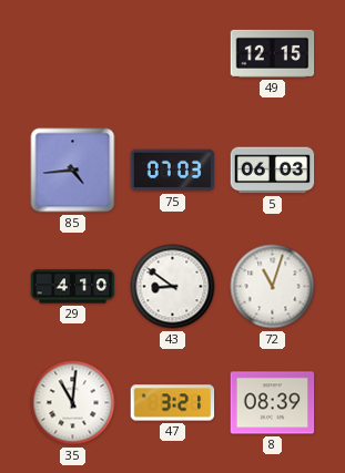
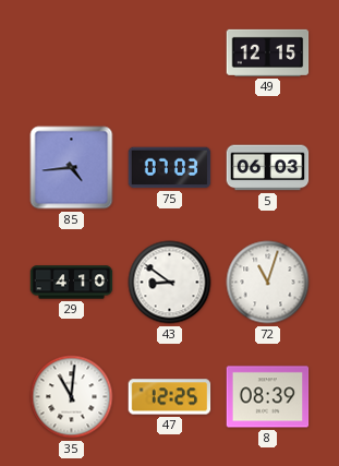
47: 3:21 -> 12:25
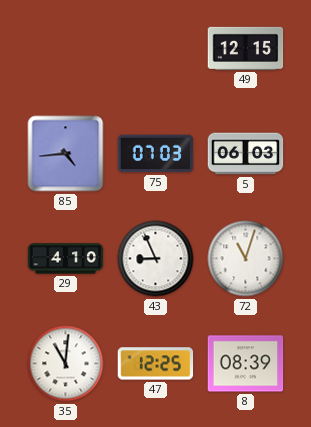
43: 8:51 -> 8:56
